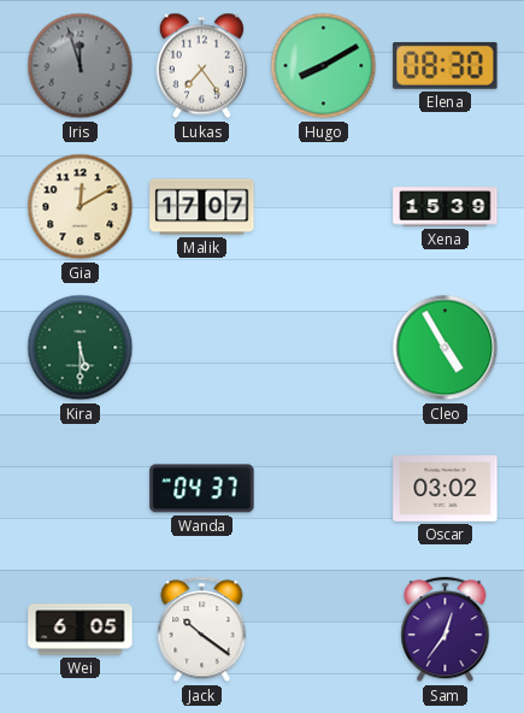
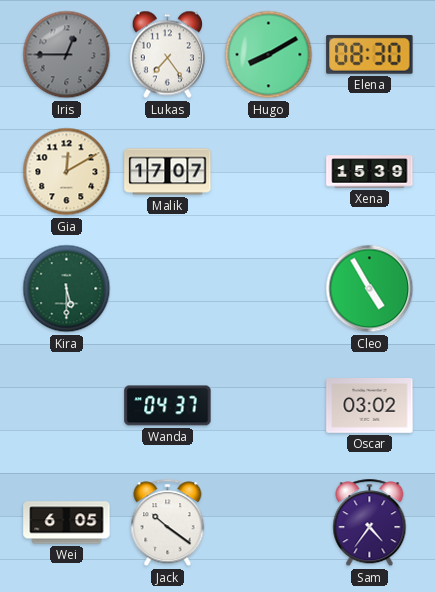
Iris: 11:57 -> 12:45
Sam: 12:36 -> 4:36
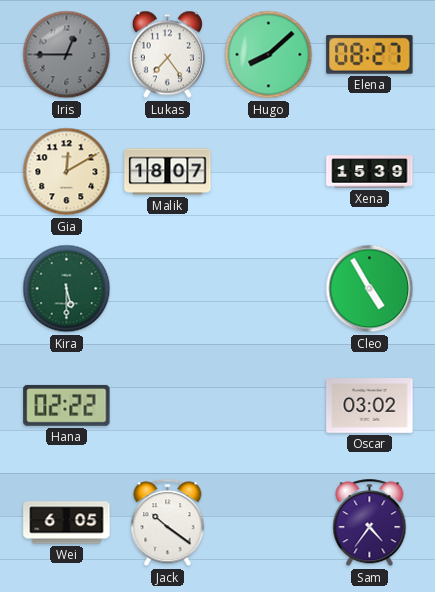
Hugo: 8:10 -> 8:08
Elena: 08:30 -> 08:27
Malik: 17:07 -> 18:07
Hana: none -> 02:22
Wanda: 04:37 -> none
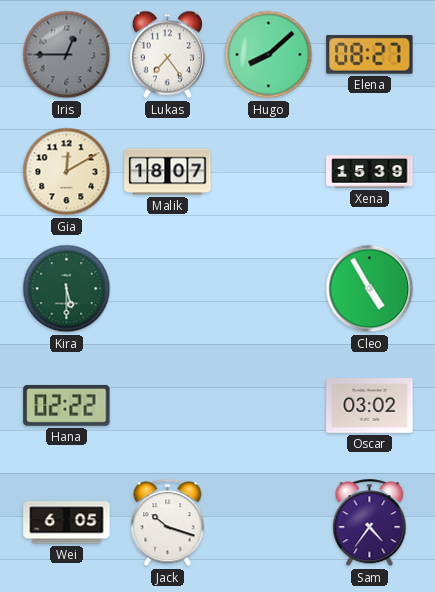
Jack: 10:21 -> 10:18
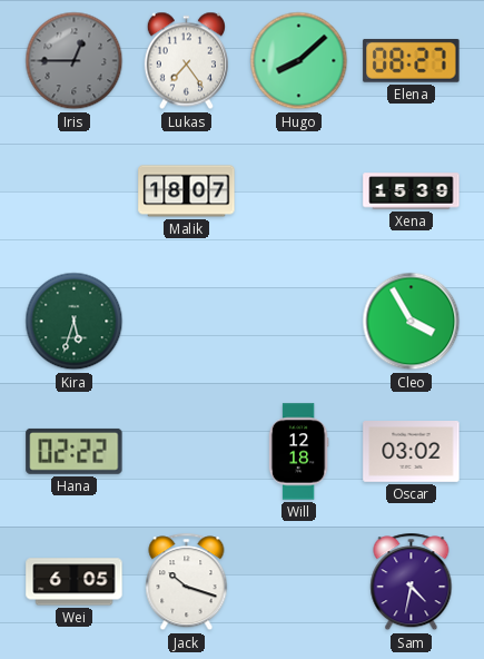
Gia: 12:10 -> none
Kira: 5:30 -> 5:33
Cleo: 4:55 -> 3:55
Will: none -> 12:18
Sam: 4:36 -> 4:32
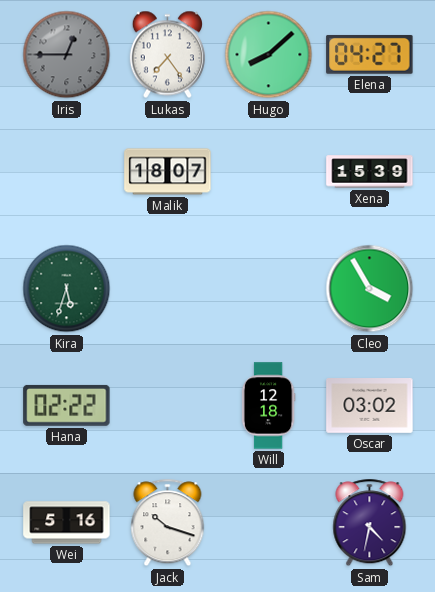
Elena: 08:27 -> 04:27
Wei: 6:05 -> 5:16
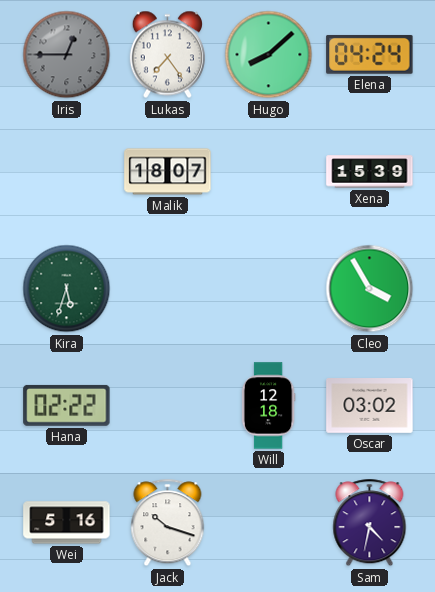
Elena: 04:27 -> 04:24
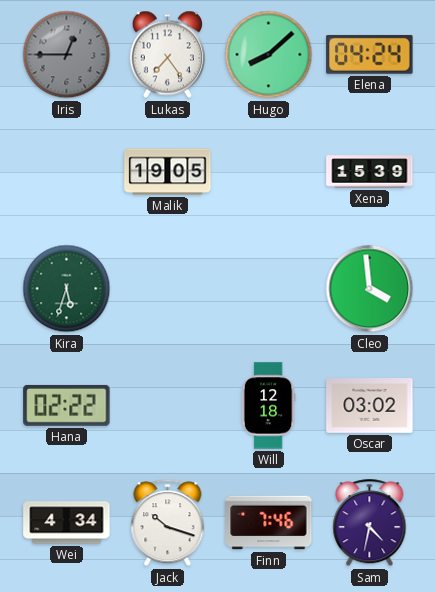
Malik: 18:07 -> 19:05
Cleo: 3:55 -> 3:59
Wei: 5:16 -> 4:34
Finn: none -> 7:46
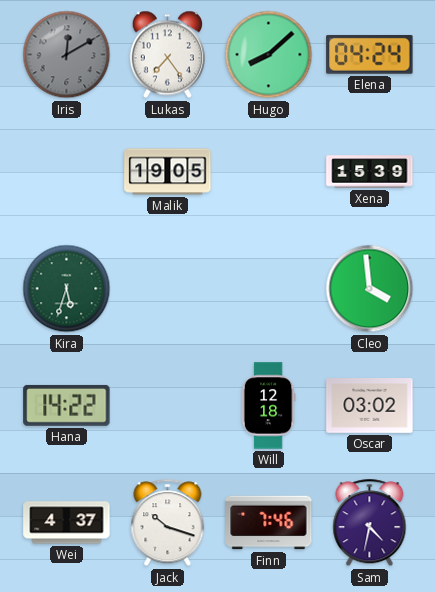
Iris: 12:45 -> 12:10
Hana: 02:22 -> 14:22
Wei: 4:34 -> 4:37
